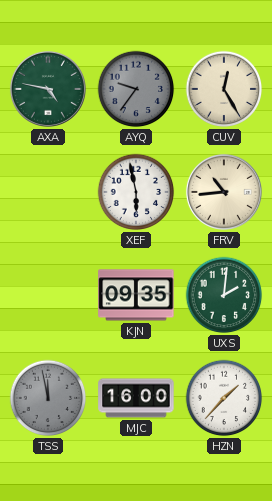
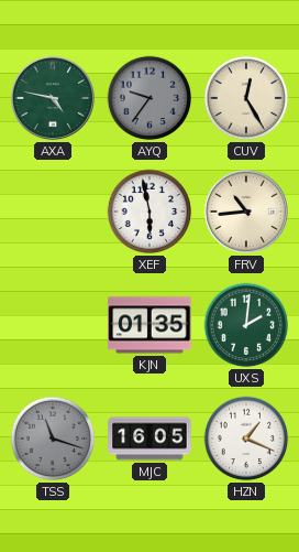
KJN: 09:35 -> 01:35
TSS: 11:58 -> 11:18
MJC: 16:00 -> 16:05
HZN: 1:37 -> 1:19
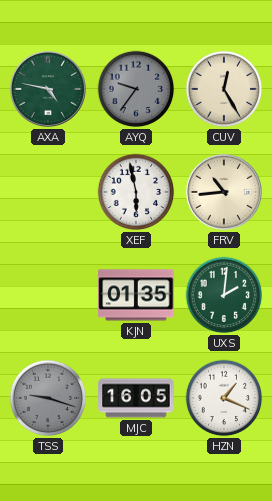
TSS: 11:18 -> 9:18
